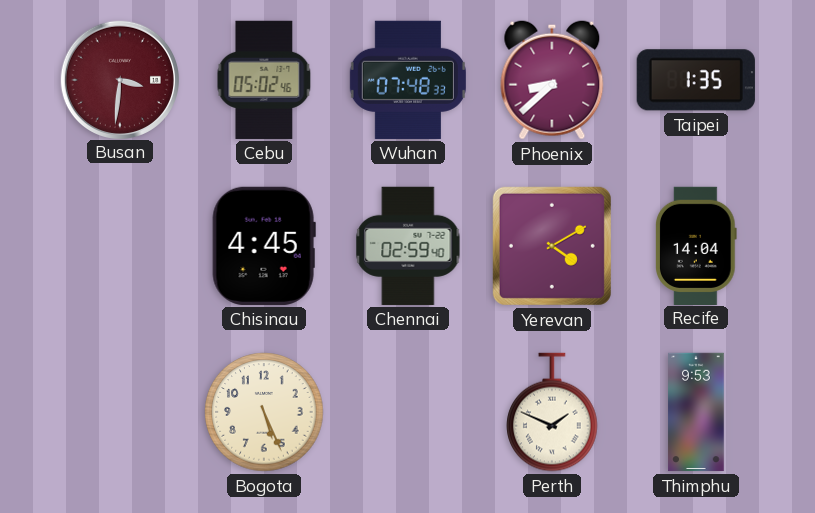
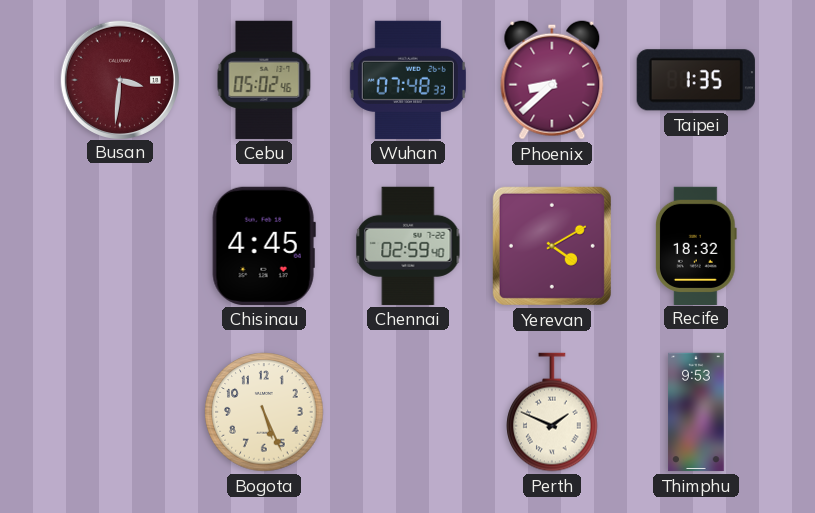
Recife: 14:04 -> 18:32
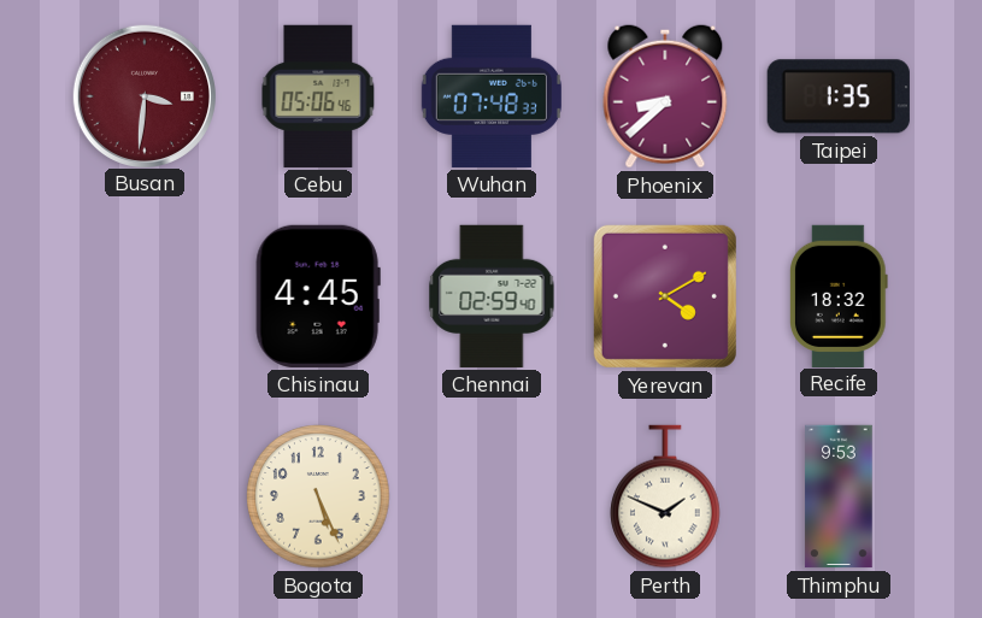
Cebu: 05:02 -> 05:06
